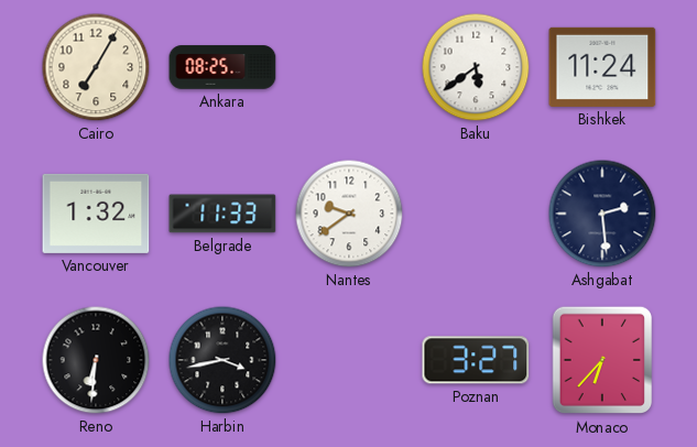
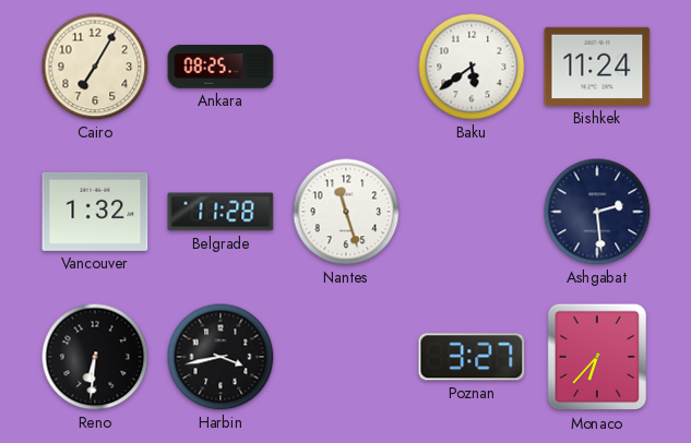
Belgrade: 11:33 -> 11:28
Nantes: 9:39 -> 11:27
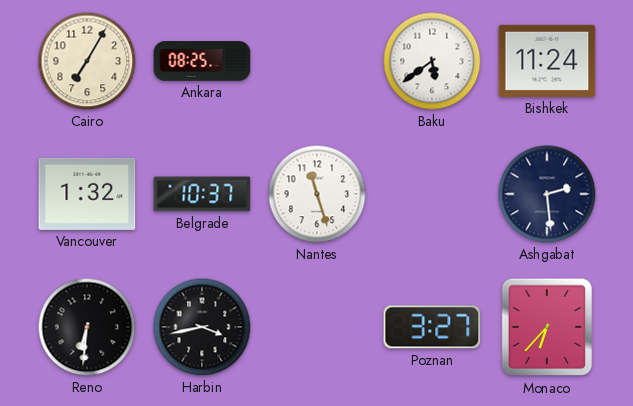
Belgrade: 11:28 -> 10:37
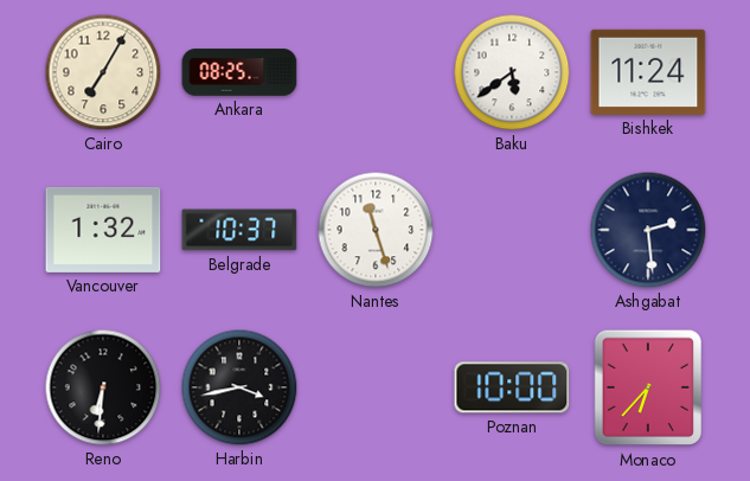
Poznan: 3:27 -> 10:00
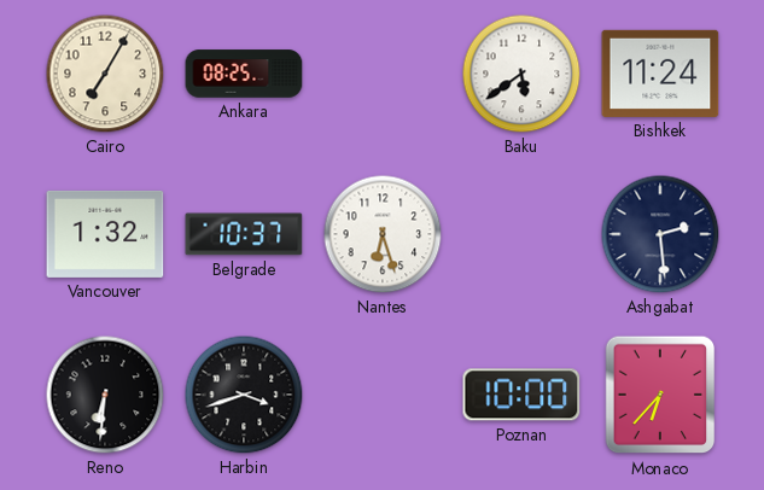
Nantes: 11:27 -> 6:27
Harbin: 3:43 -> 3:42
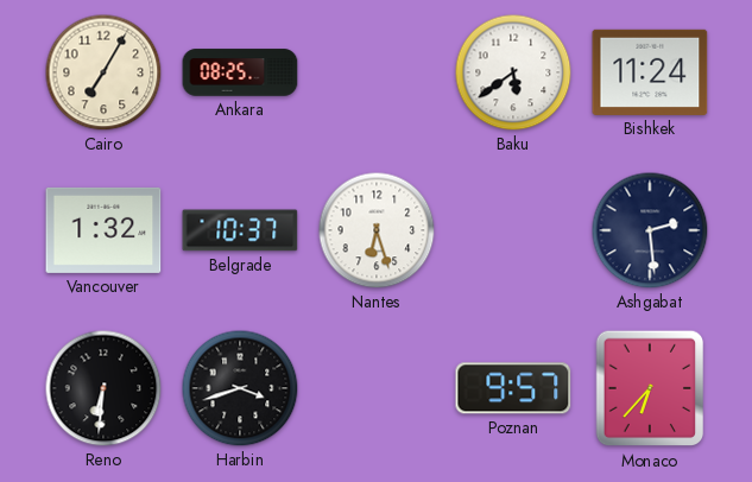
Poznan: 10:00 -> 9:57
